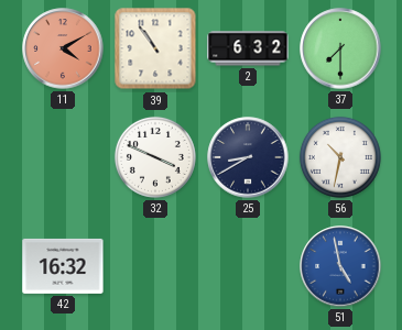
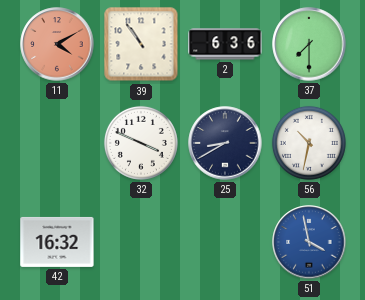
2: 6:32 -> 6:36
51: 4:58 -> 3:58
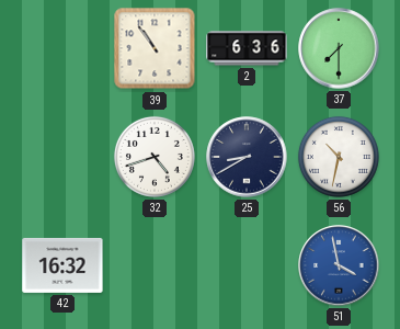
11: 4:10 -> none
32: 3:49 -> 4:42
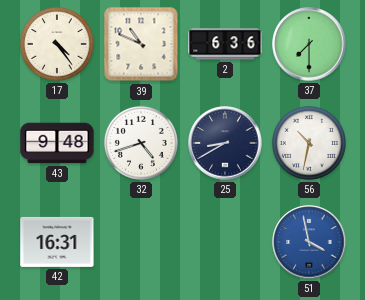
17: none -> 4:24
39: 10:54 -> 10:49
43: none -> 9:48
42: 16:32 -> 16:31
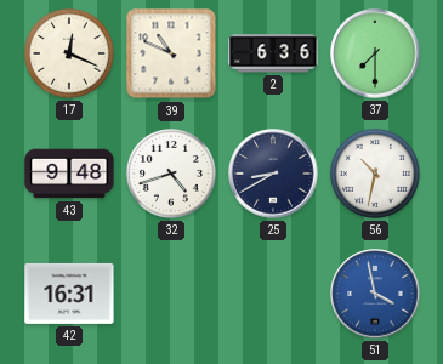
17: 4:24 -> 12:19
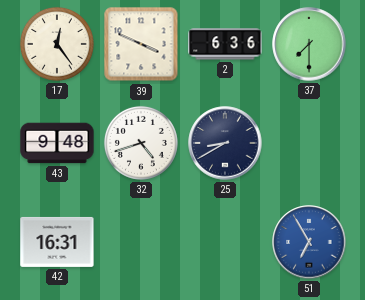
17: 12:19 -> 12:24
39: 10:49 -> 3:49
56: 10:32 -> none
51: 3:58 -> 6:55
